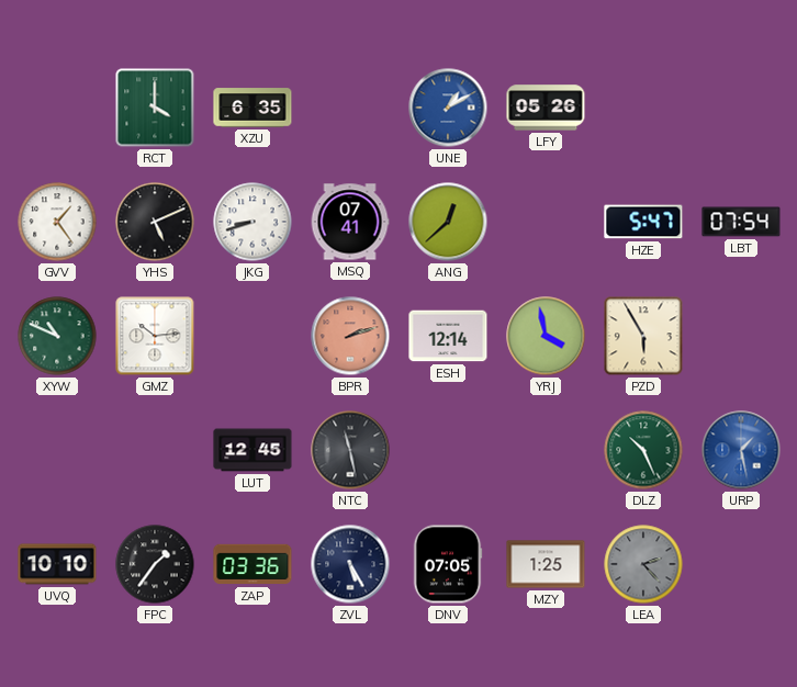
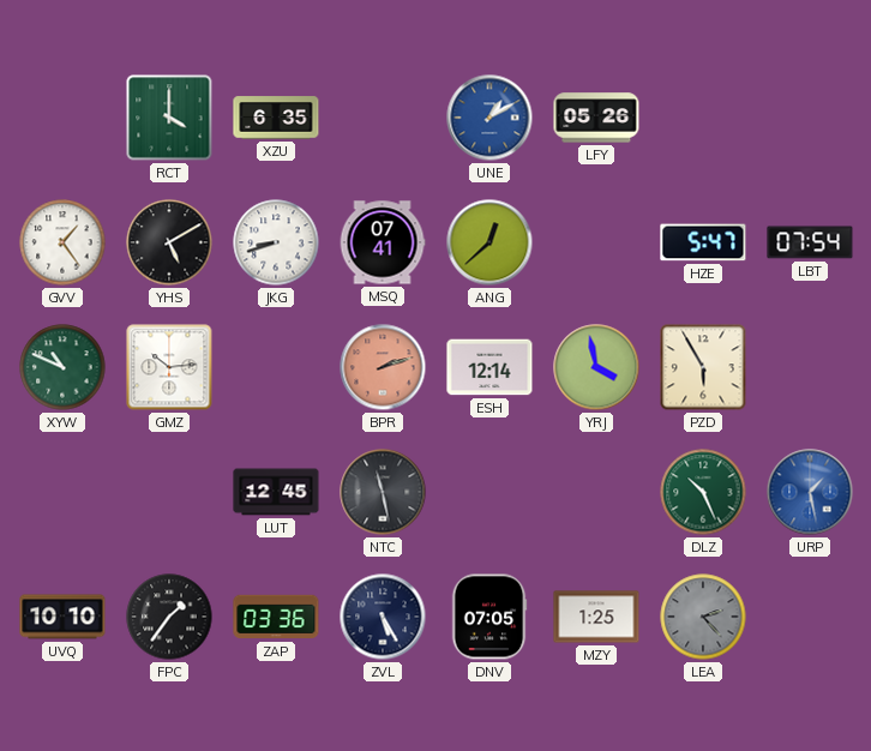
YHS: 5:11 -> 5:10
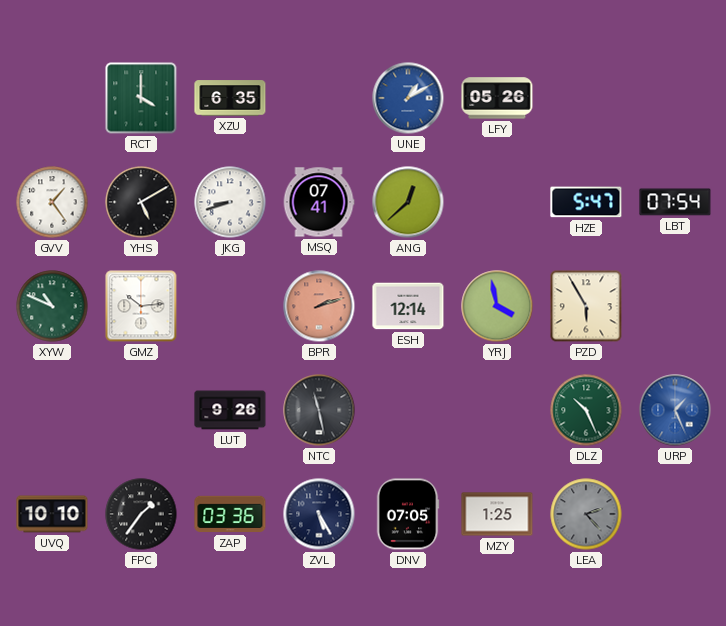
LUT: 12:45 -> 9:26
URP: 1:28 -> 1:26
